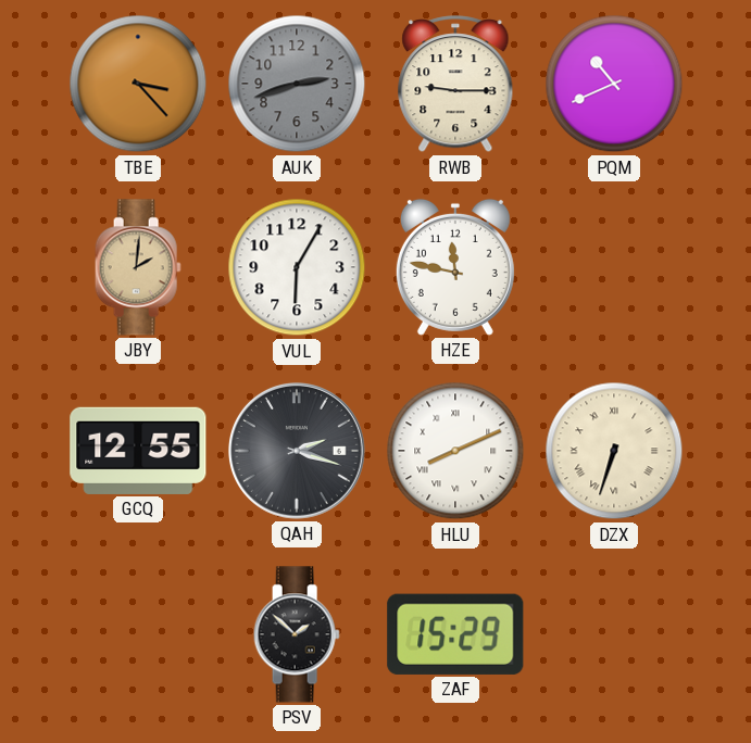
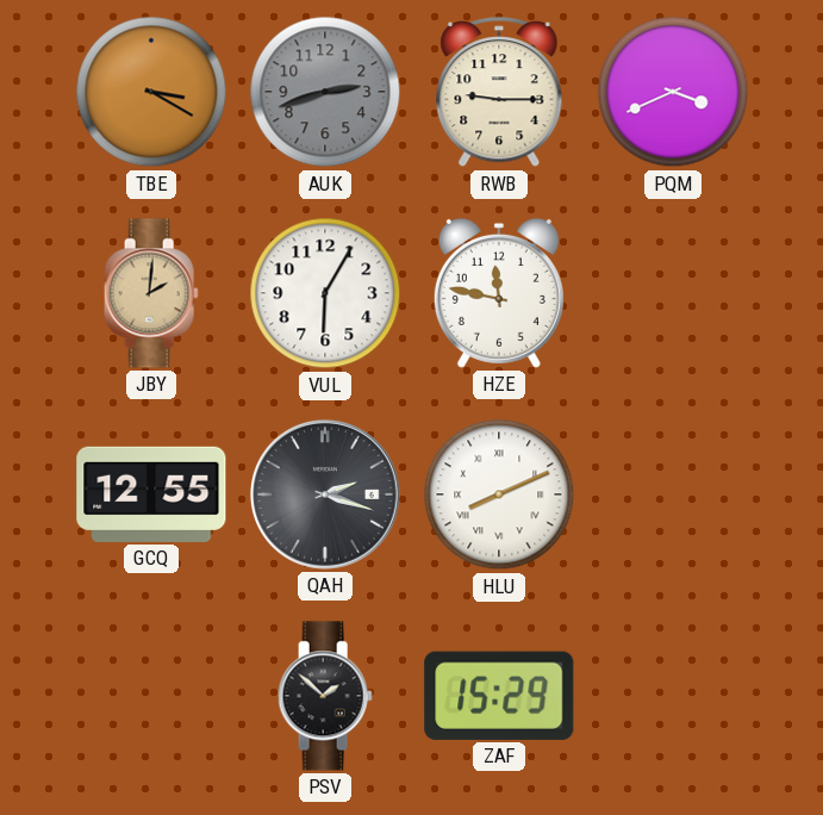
TBE: 3:23 -> 3:20
PQM: 10:41 -> 3:41
DZX: 6:33 -> none
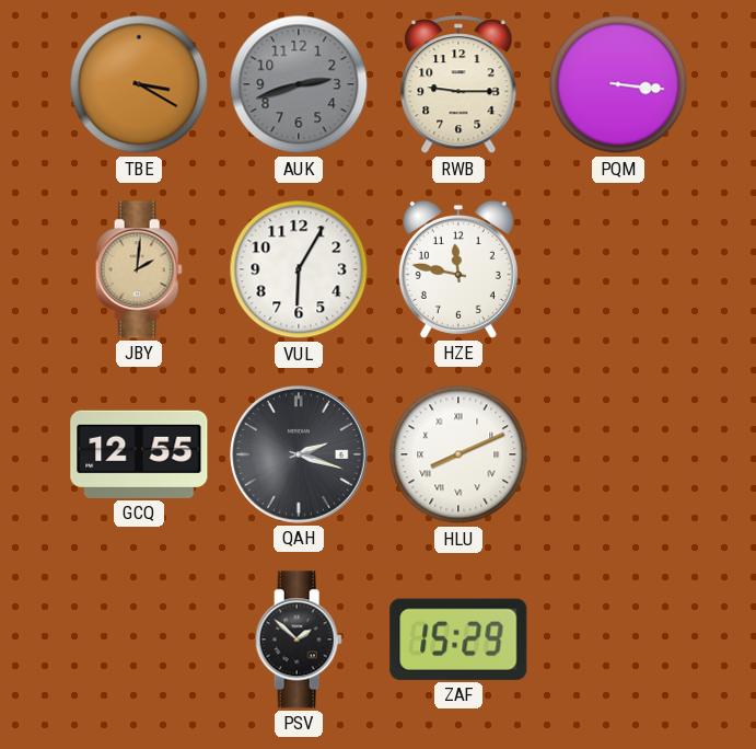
PQM: 3:41 -> 3:16
